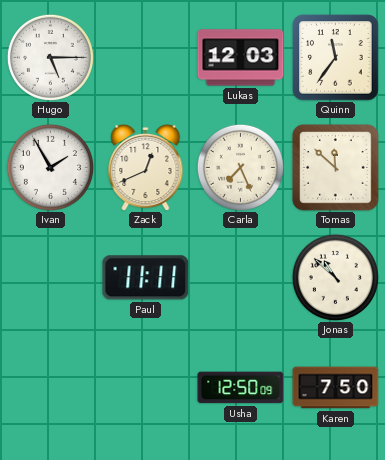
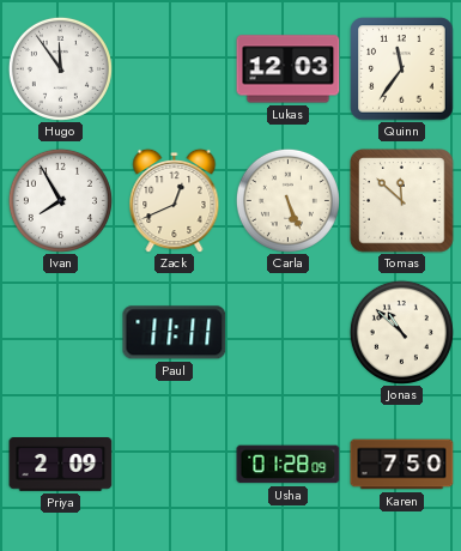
Hugo: 5:15 -> 11:54
Ivan: 1:55 -> 7:55
Carla: 7:26 -> 5:26
Priya: none -> 2:09
Usha: 12:50 -> 01:28
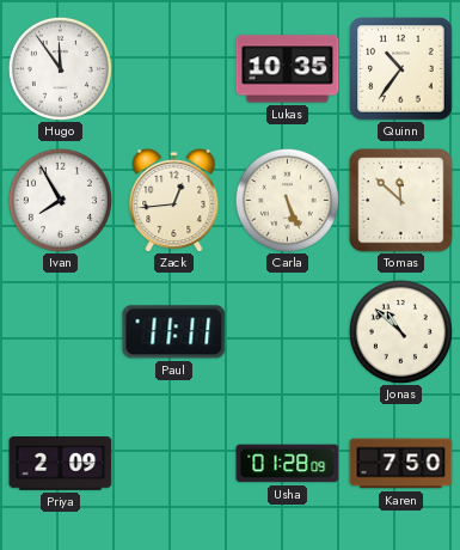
Lukas: 12:03 -> 10:35
Quinn: 11:36 -> 10:36
Zack: 12:41 -> 12:44
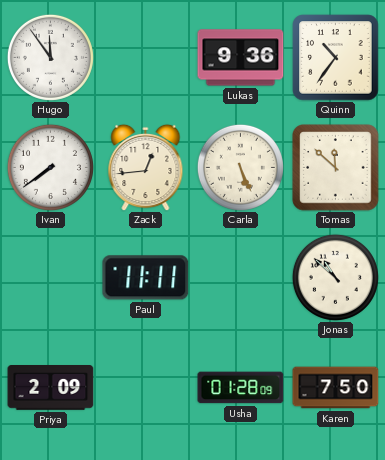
Lukas: 10:35 -> 9:36
Ivan: 7:55 -> 7:39
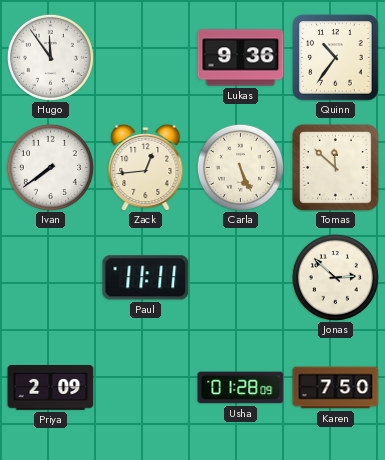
Jonas: 10:52 -> 2:52
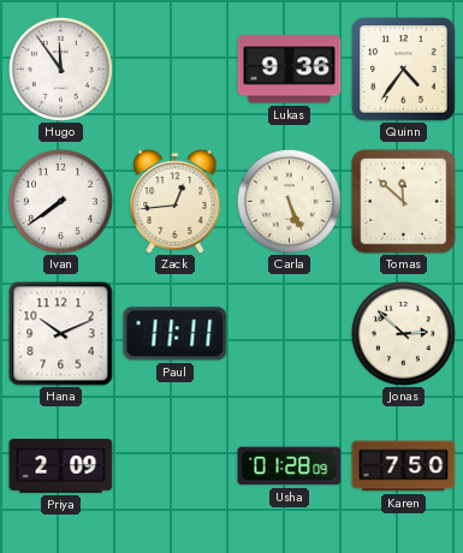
Quinn: 10:36 -> 4:36
Hana: none -> 10:11
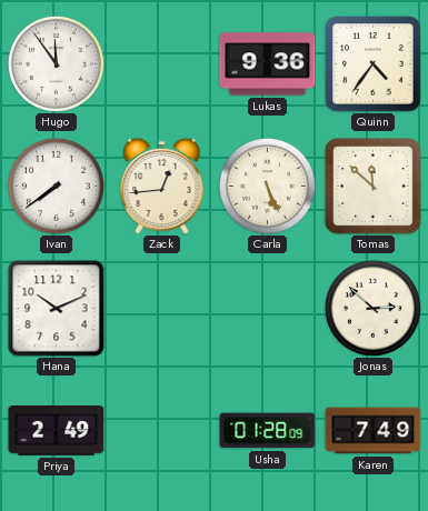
Paul: 11:11 -> none
Priya: 2:09 -> 2:49
Karen: 7:50 -> 7:49
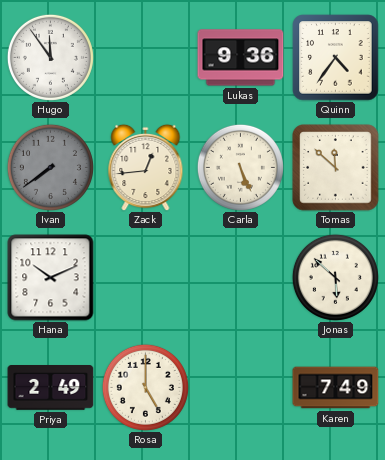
Ivan dial: white -> grey
Jonas: 2:52 -> 5:52
Rosa: none -> 5:00
Usha: 01:28 -> none
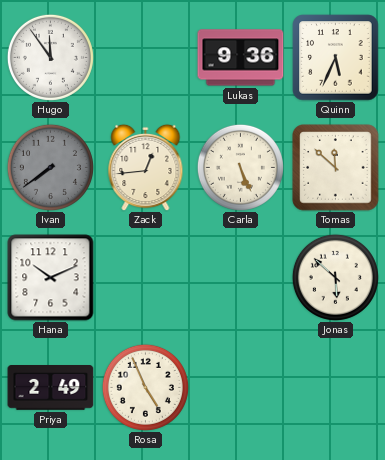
Quinn: 4:36 -> 5:34
Rosa: 5:00 -> 4:56
Karen: 7:49 -> none
